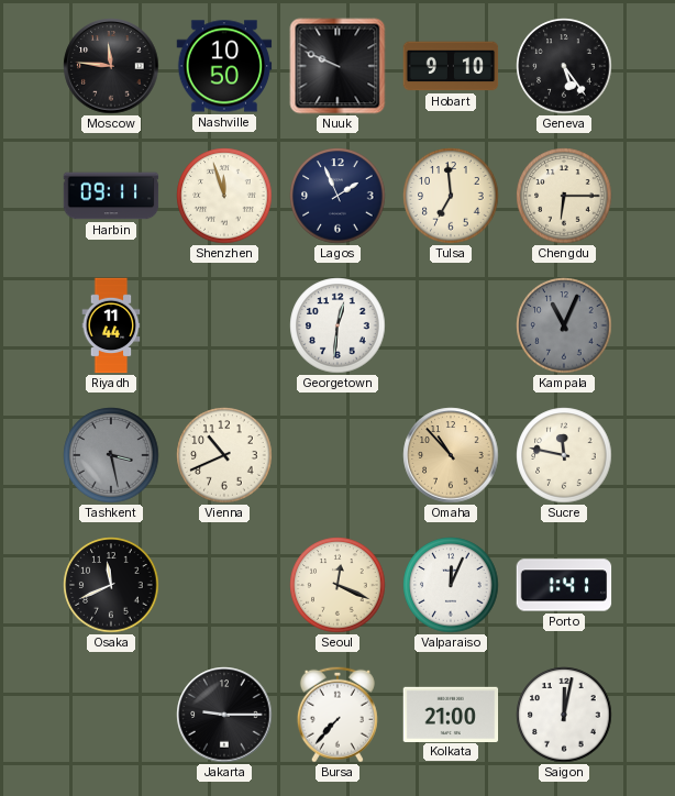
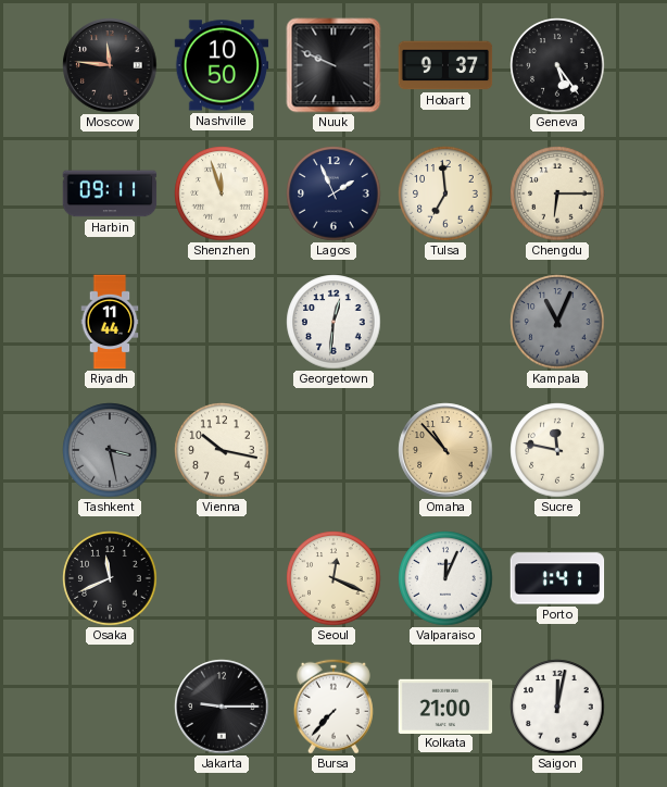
Hobart: 9:10 -> 9:37
Vienna: 10:41 -> 10:17
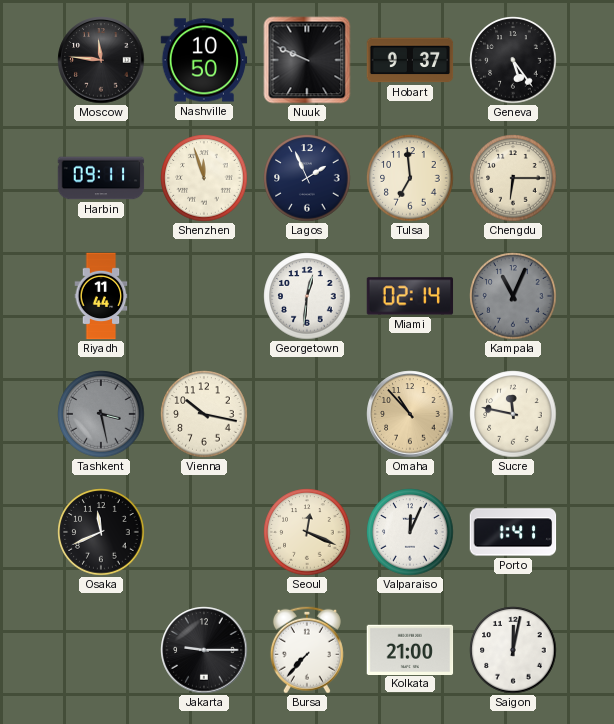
Miami: none -> 02:14
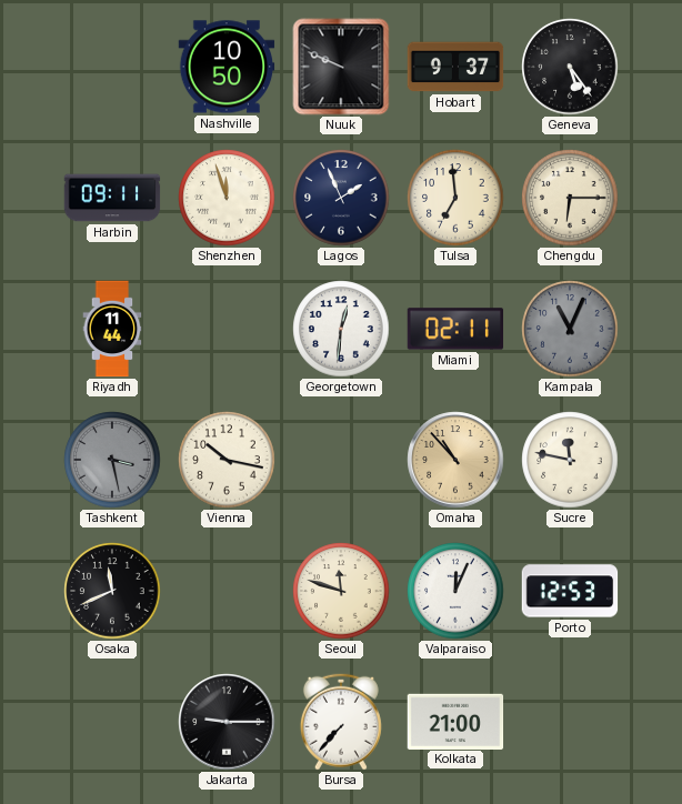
Moscow: 11:46 -> none
Miami: 02:14 -> 02:11
Seoul: 12:19 -> 11:48
Porto: 1:41 -> 12:53
Saigon: 12:02 -> none
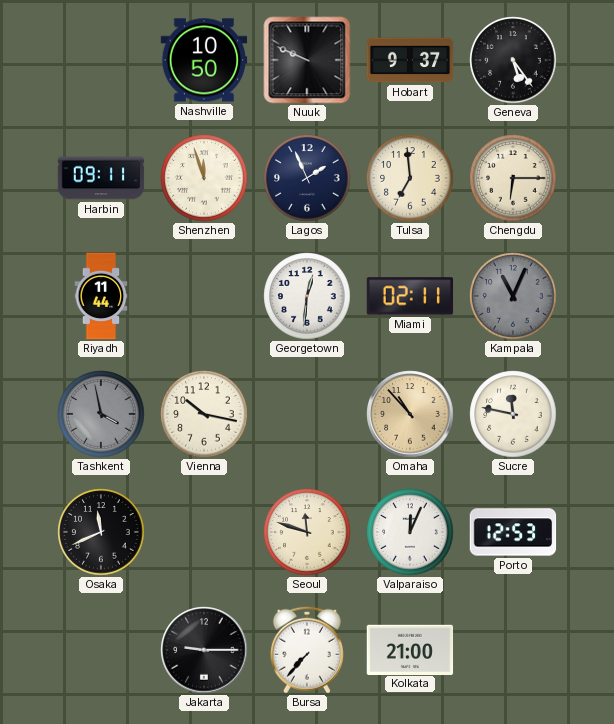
Tashkent: 3:28 -> 3:58
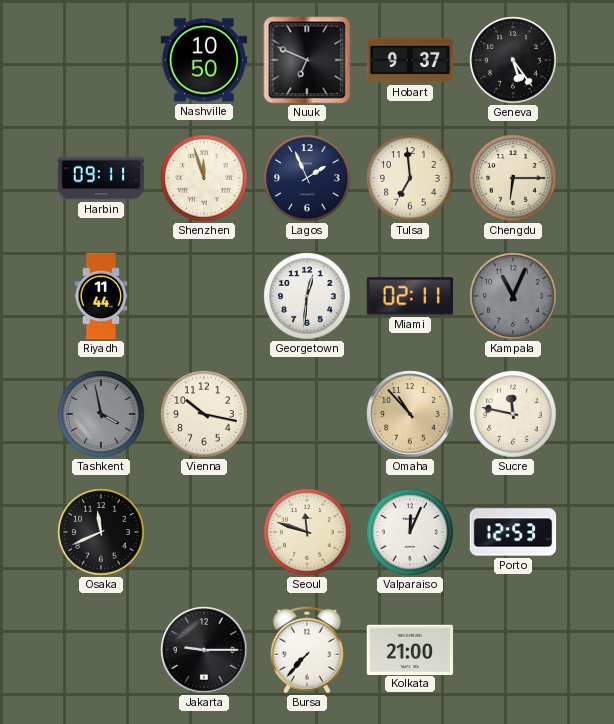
Nuuk: 9:49 -> 6:49
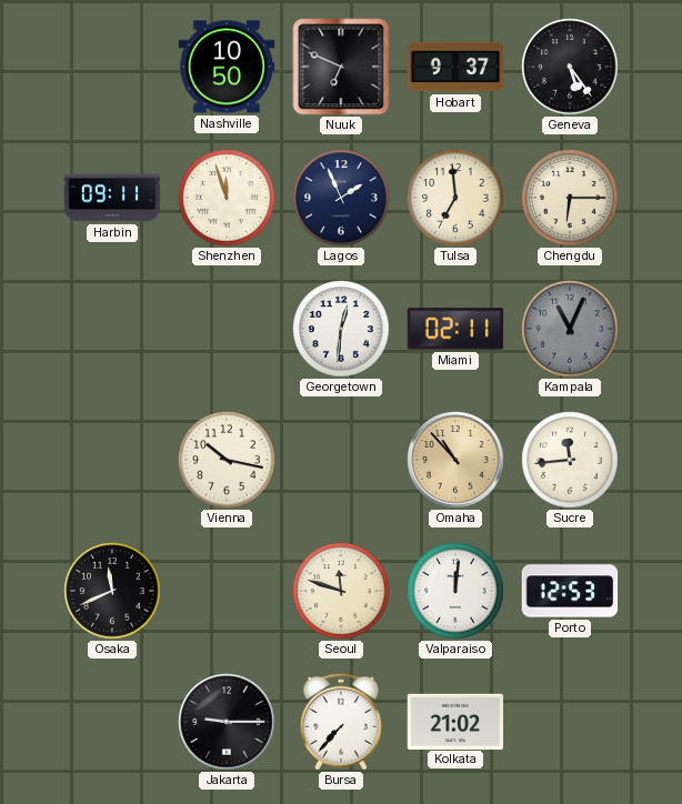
Riyadh: 11:44 -> none
Tashkent: 3:58 -> none
Sucre: 11:47 -> 11:44
Valparaiso: 12:04 -> 12:01
Kolkata: 21:00 -> 21:02
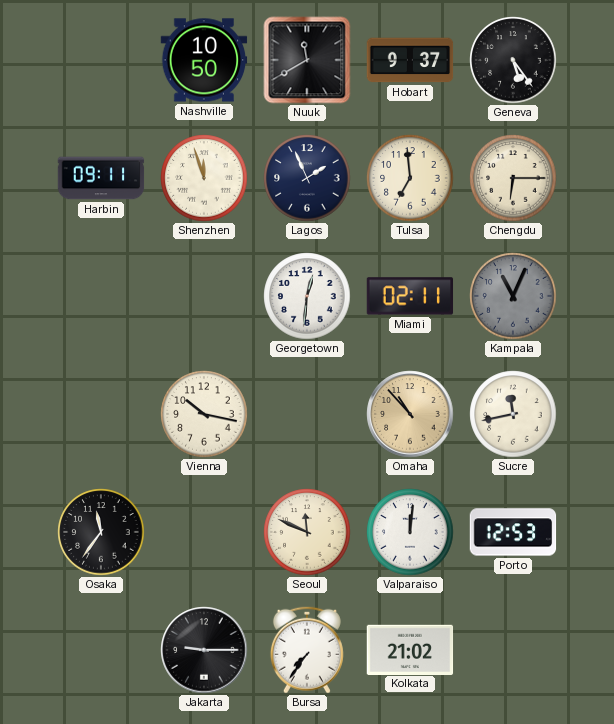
Nuuk: 6:49 -> 11:40
Sucre: 11:44 -> 11:43
Osaka: 11:41 -> 11:36
Seoul: 11:48 -> 11:49
Bursa: 7:37 -> 7:36
